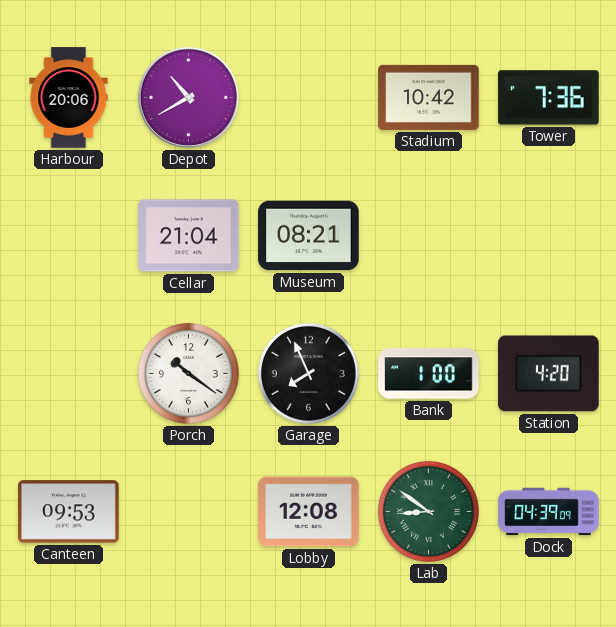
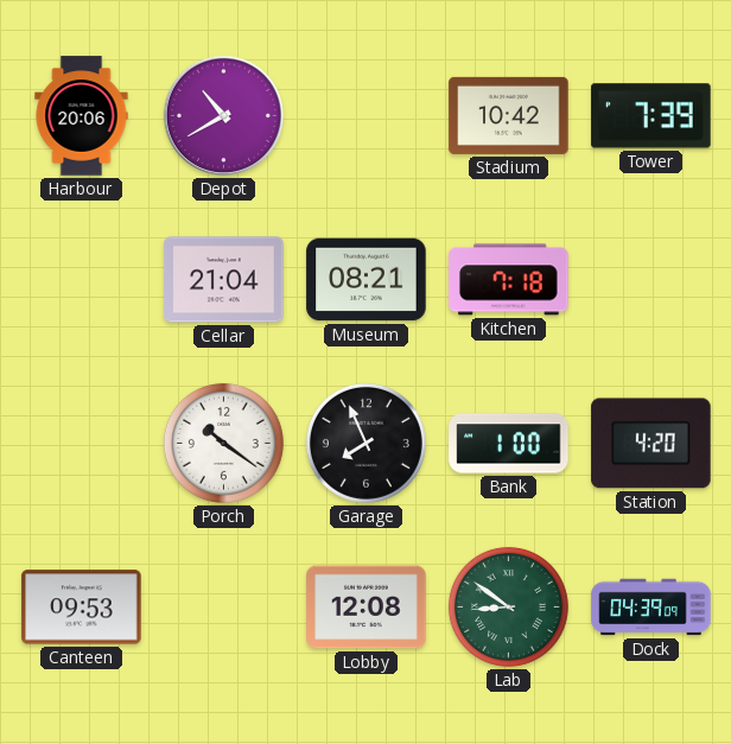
Tower: 7:36 -> 7:39
Kitchen: none -> 7:18
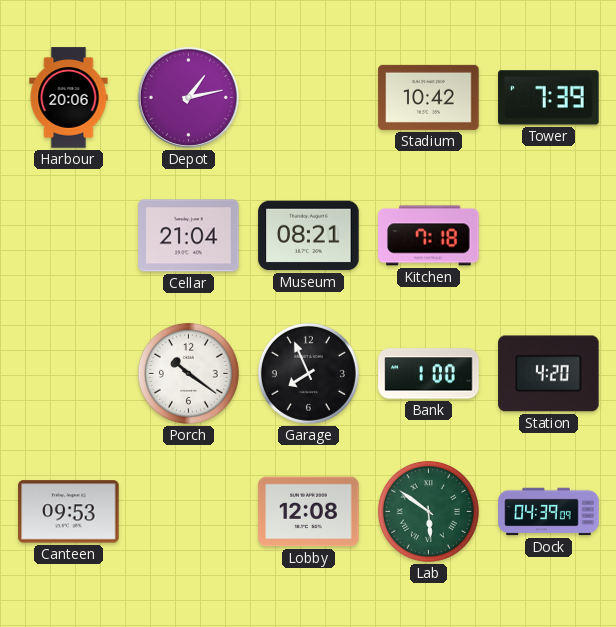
Depot: 10:40 -> 1:13
Lab: 8:51 -> 5:51
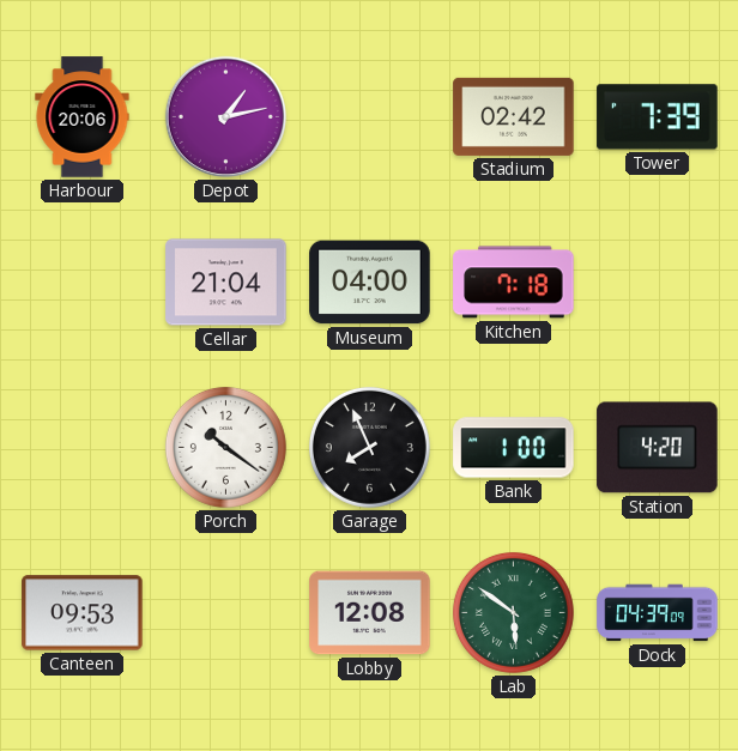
Stadium: 10:42 -> 02:42
Museum: 08:21 -> 04:00
